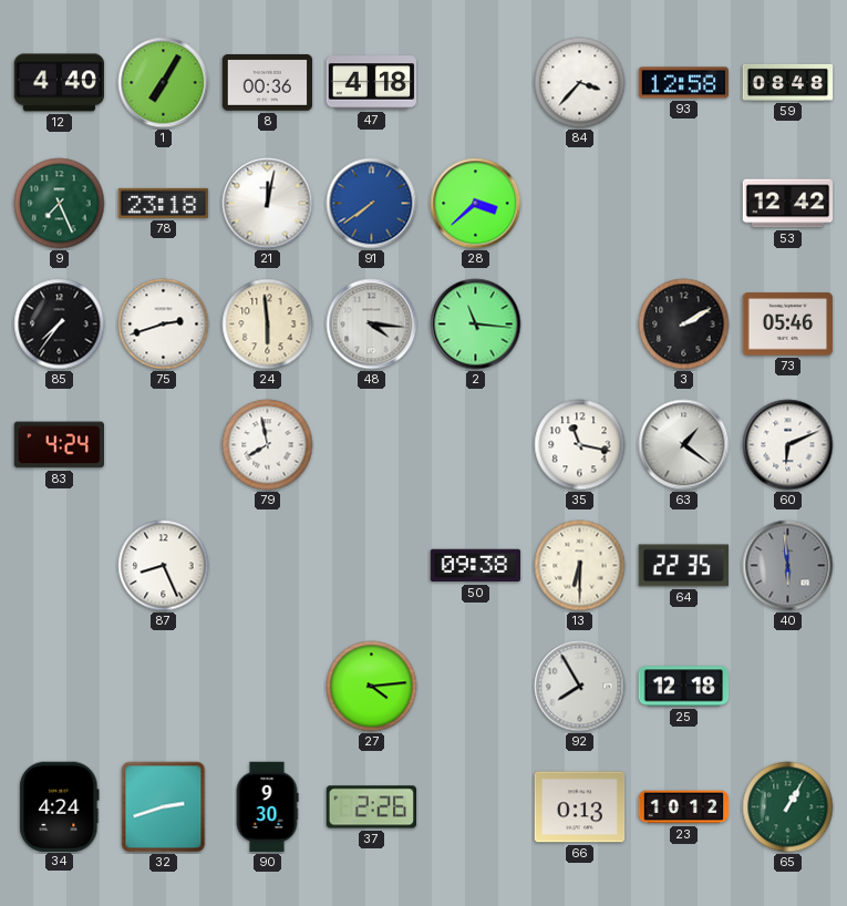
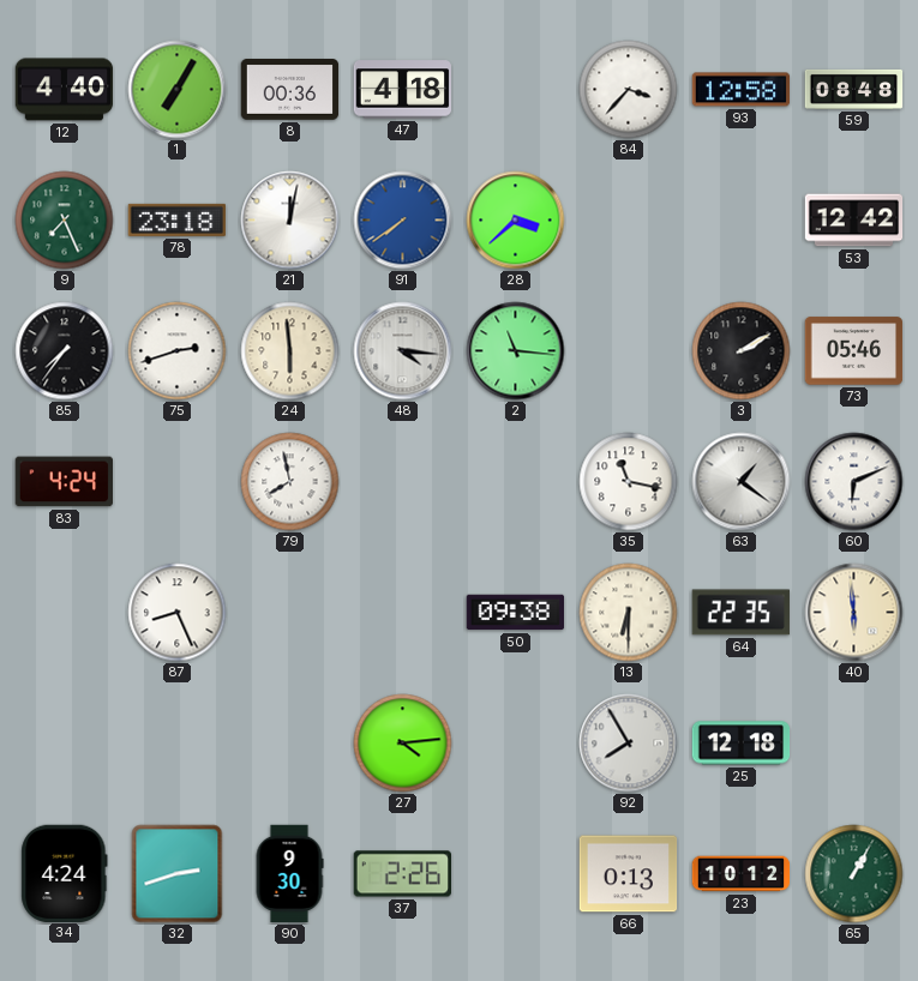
40 dial: grey -> cream
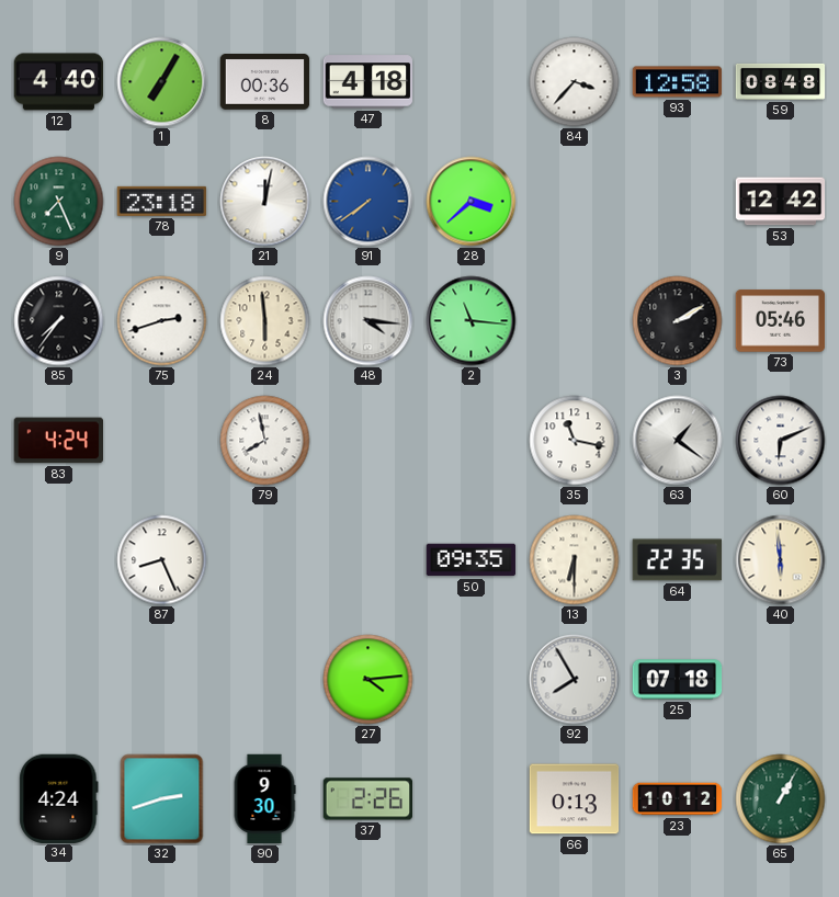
50: 09:38 -> 09:35
25: 12:18 -> 07:18
